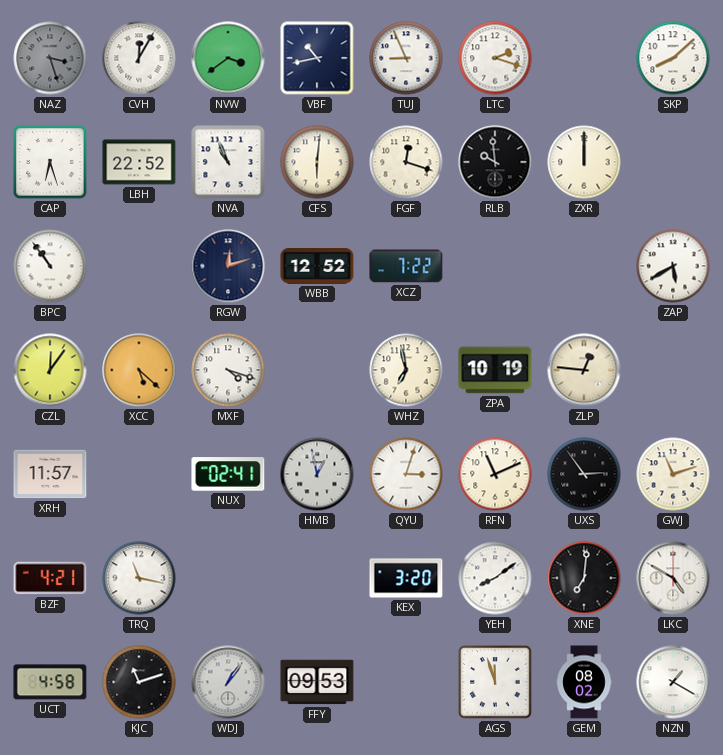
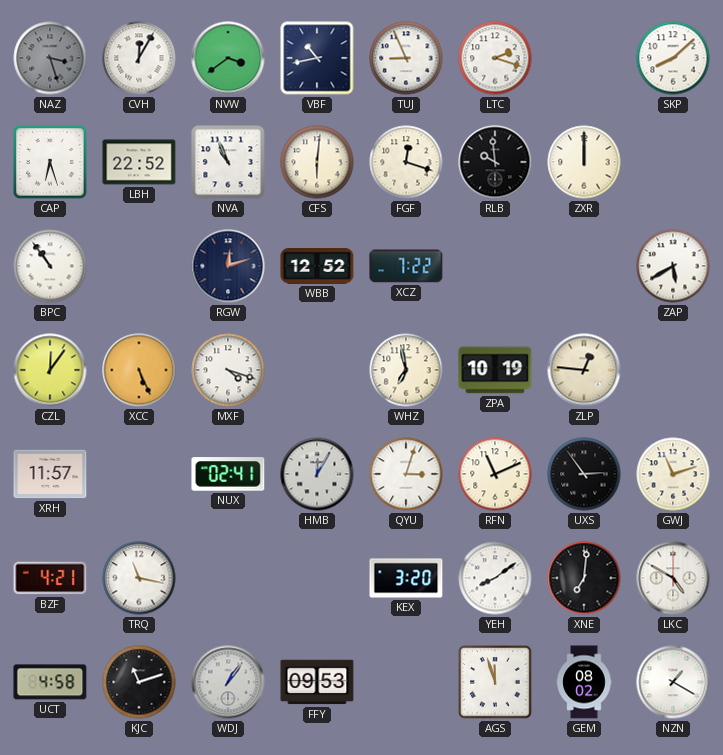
XCC: 5:22 -> 5:26
HMB: 12:58 -> 12:05
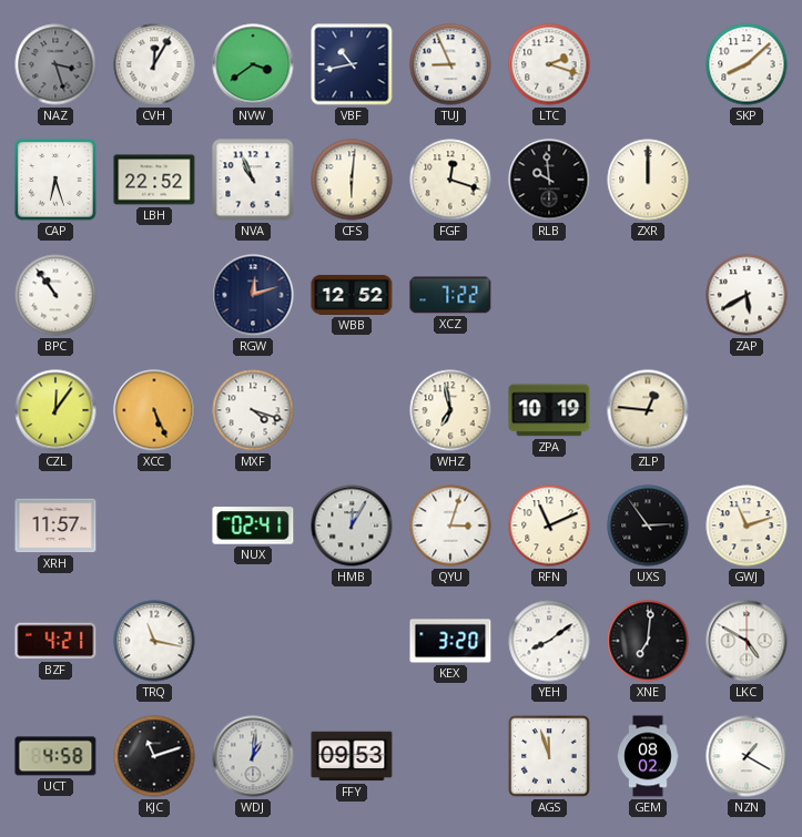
WDJ: 1:06 -> 1:01
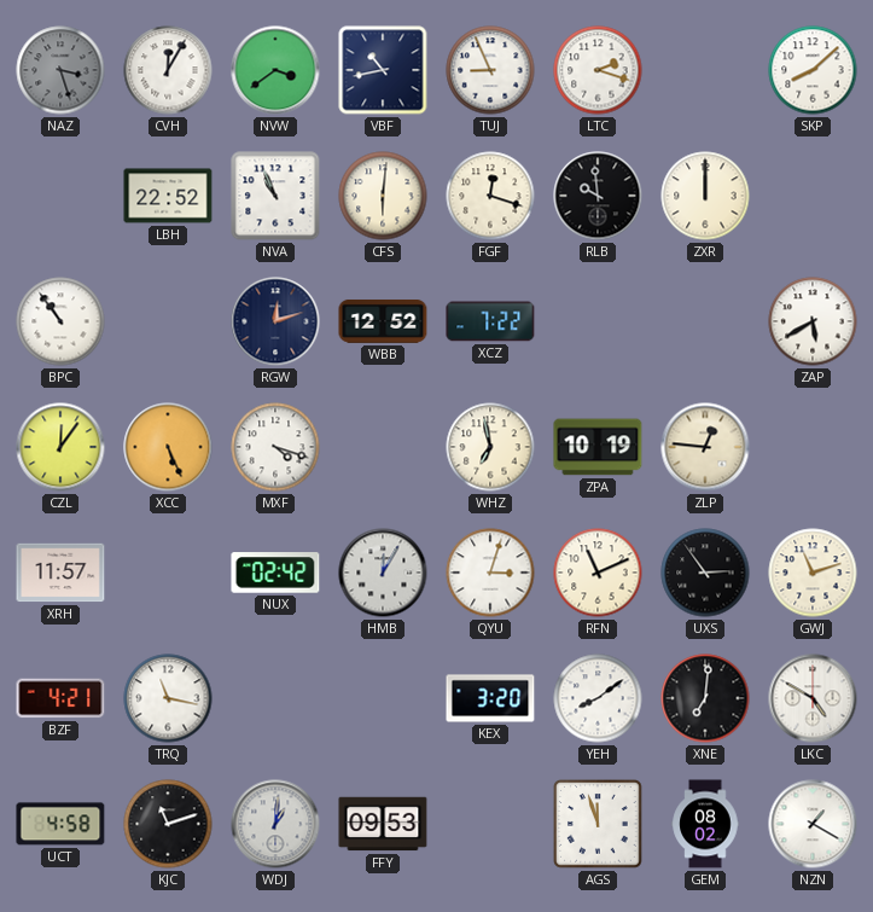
CAP: 6:27 -> none
NUX: 02:41 -> 02:42
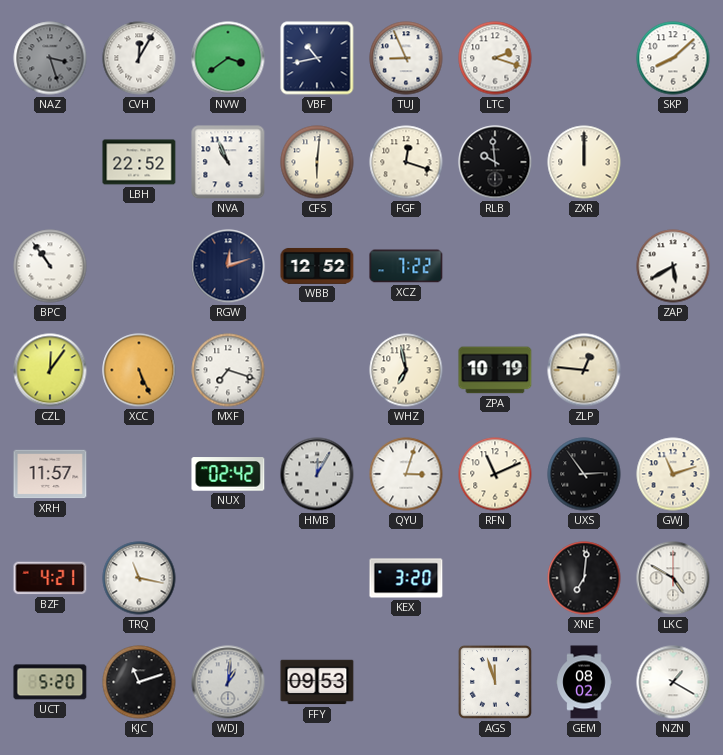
MXF: 4:18 -> 7:18
YEH: 8:09 -> none
UCT: 4:58 -> 5:20
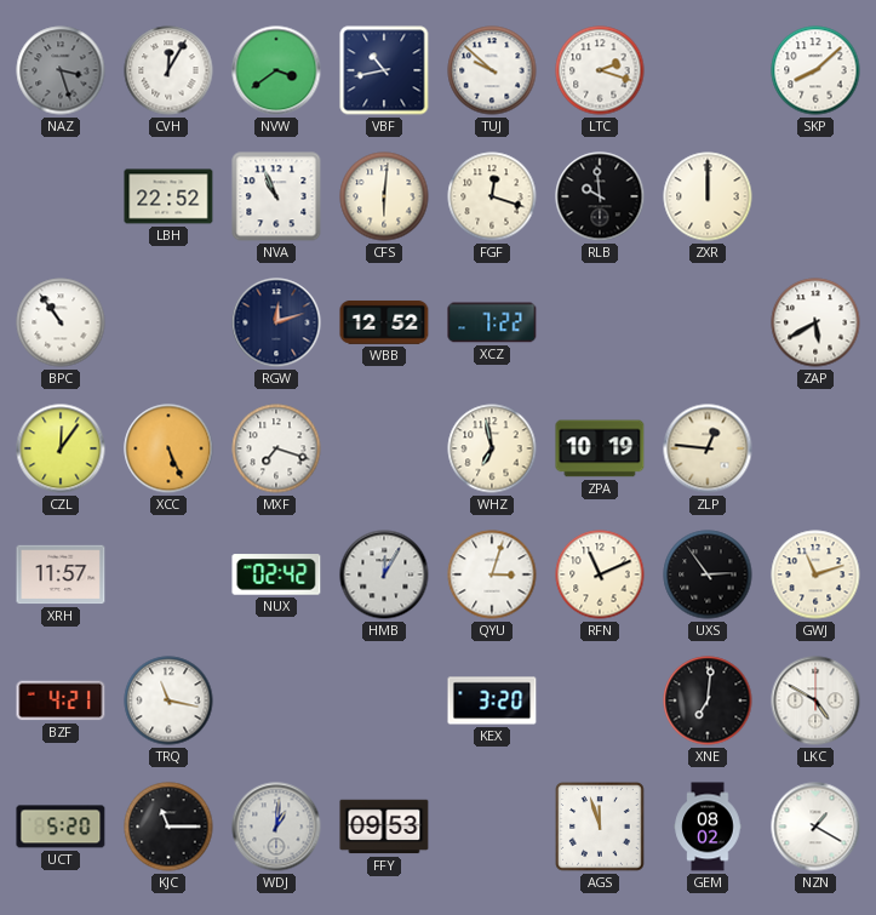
TUJ: 8:56 -> 9:52
KJC: 11:12 -> 11:15
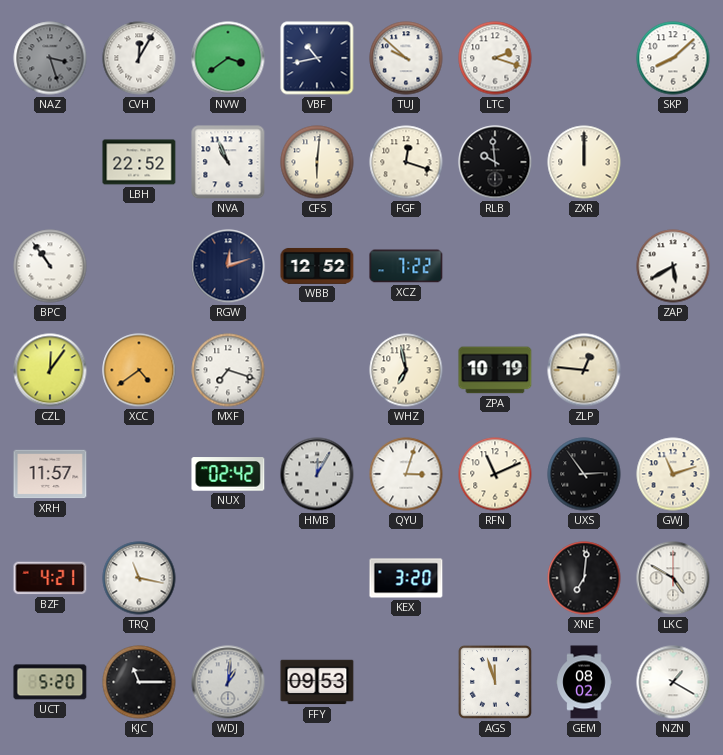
XCC: 5:26 -> 4:39
